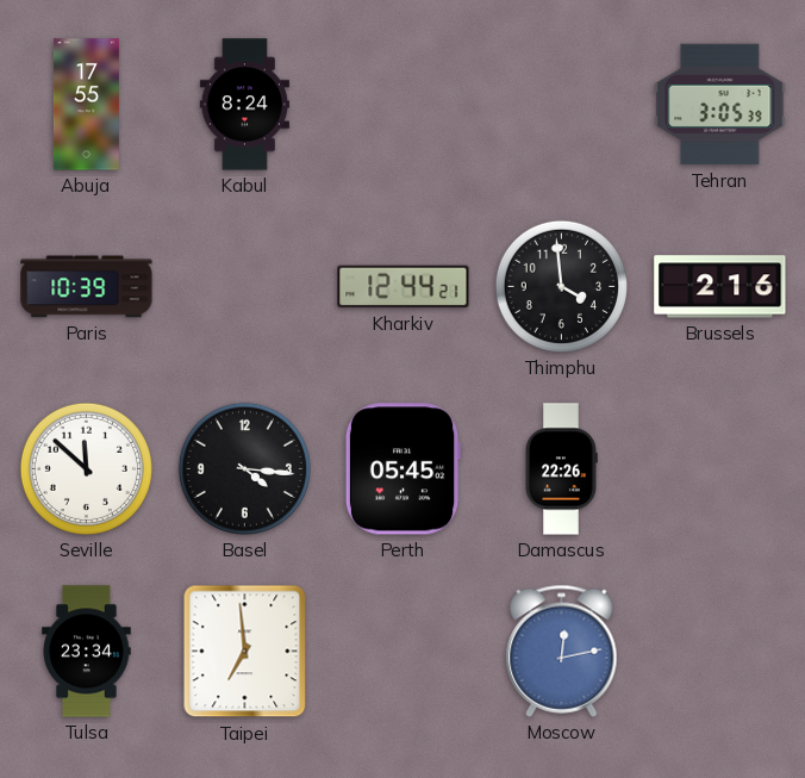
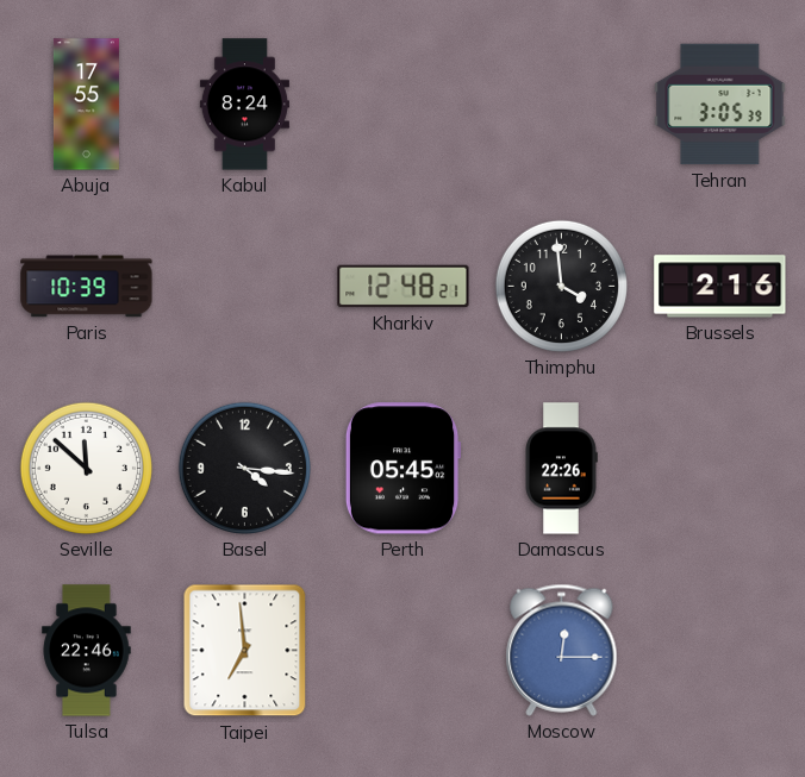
Kharkiv: 12:44 -> 12:48
Tulsa: 23:34 -> 22:46
Moscow: 12:13 -> 12:15
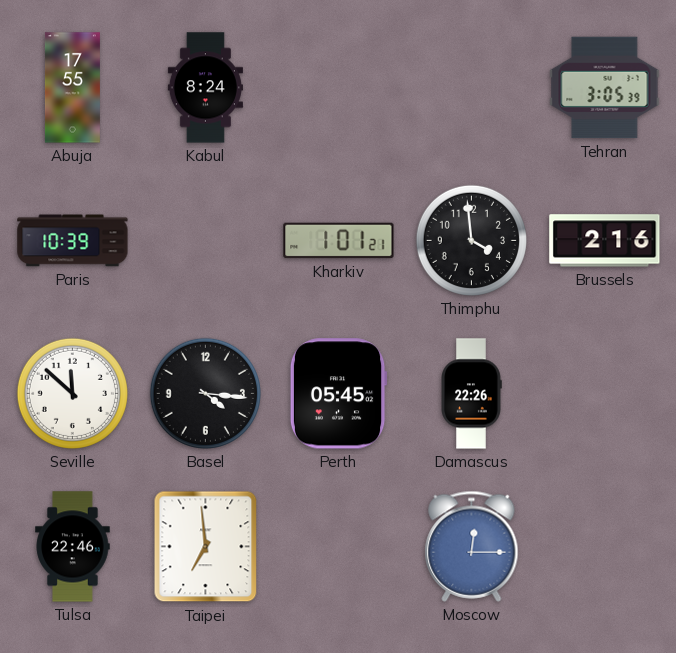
Kharkiv: 12:48 -> 1:01
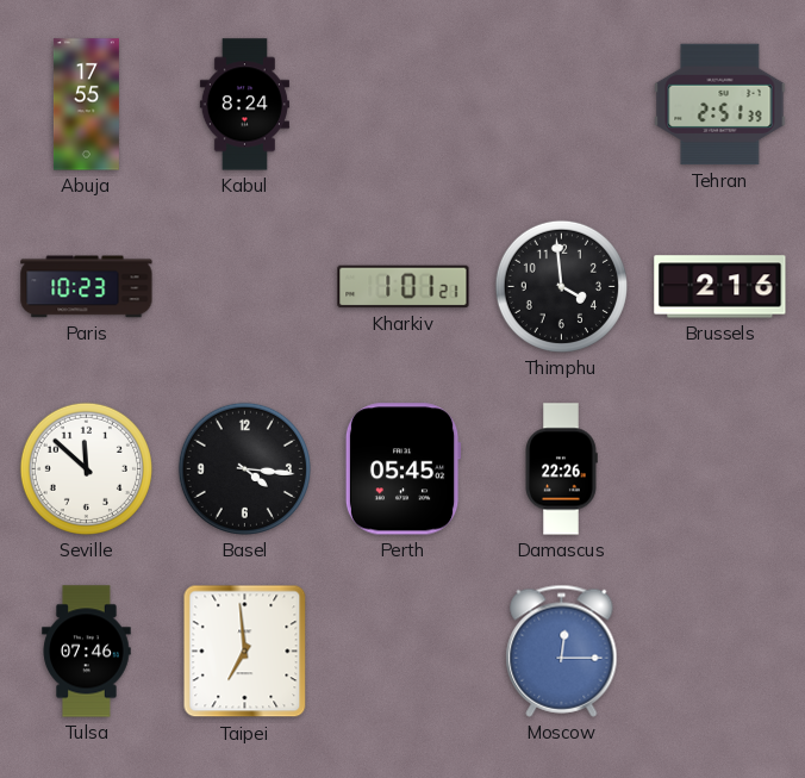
Tehran: 3:05 -> 2:51
Paris: 10:39 -> 10:23
Tulsa: 22:46 -> 07:46
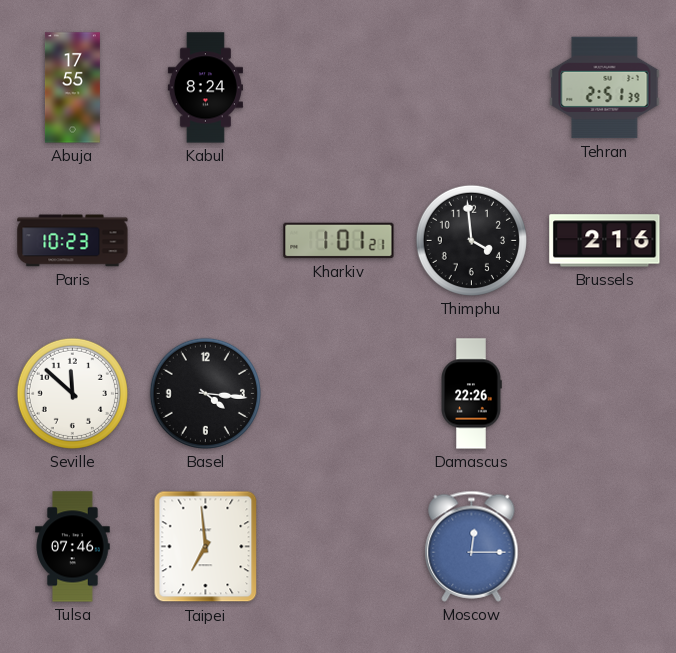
Perth: 05:45 -> none
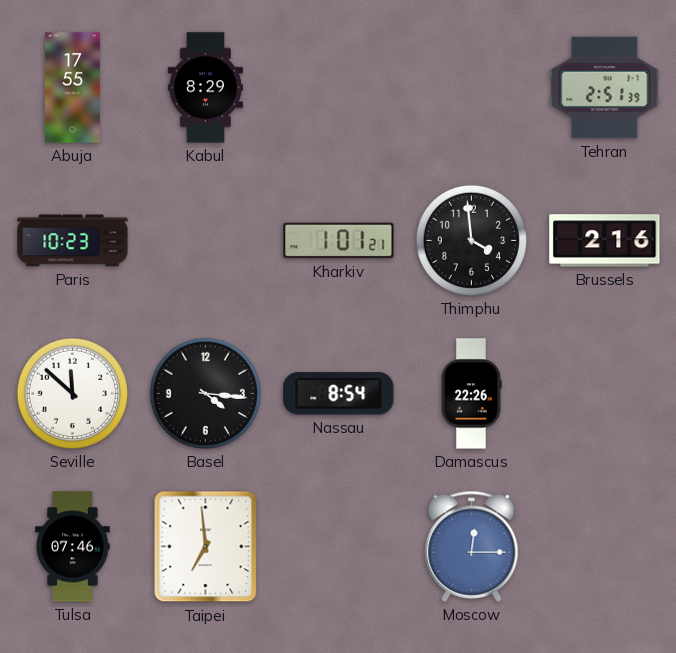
Kabul: 8:24 -> 8:29
Nassau: none -> 8:54
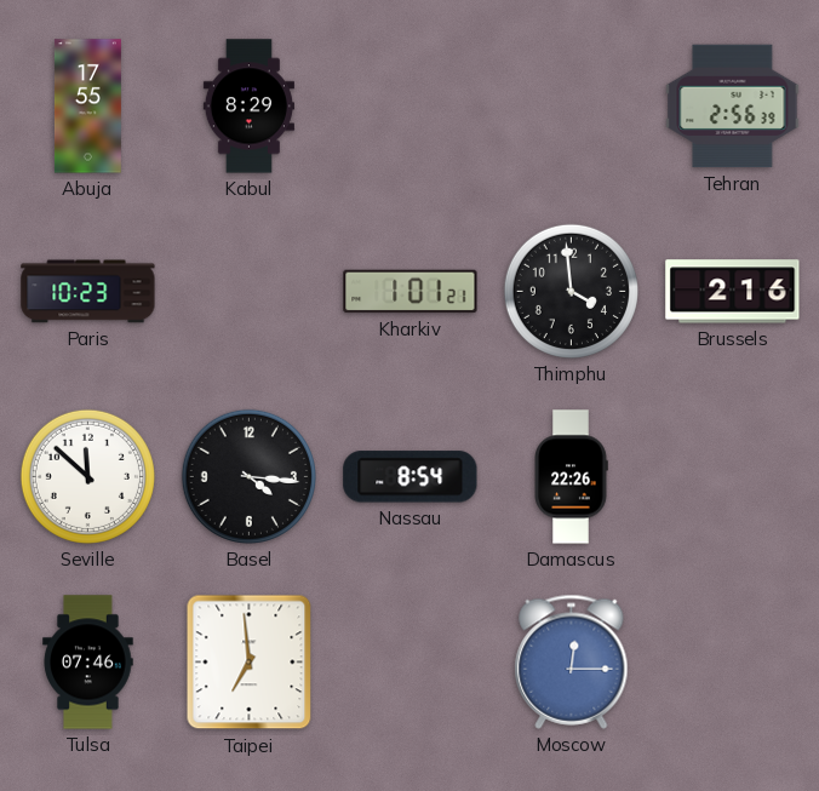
Tehran: 2:51 -> 2:56
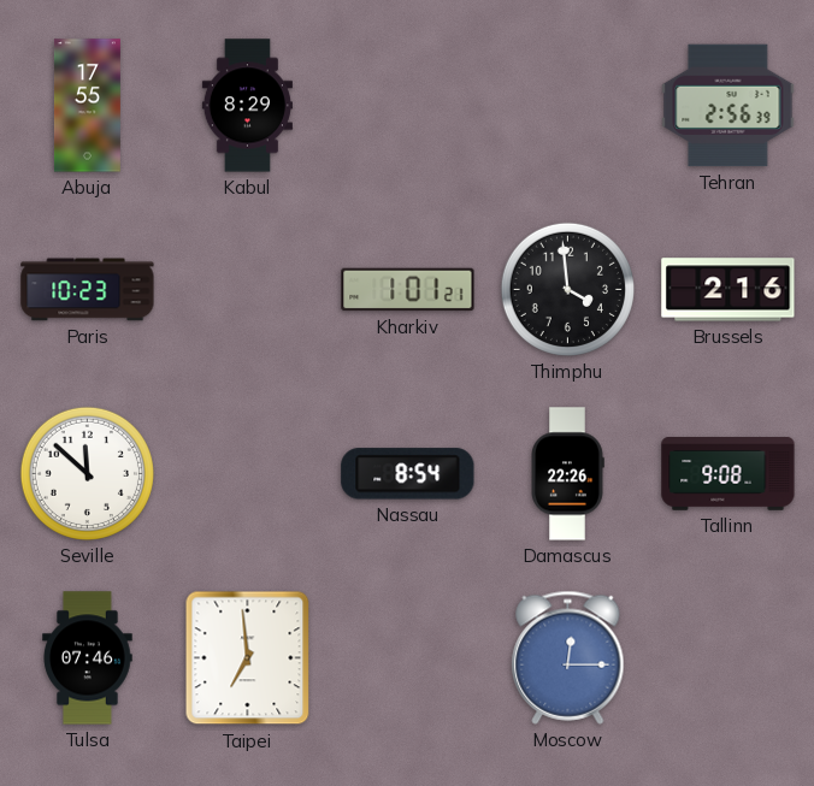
Basel: 4:16 -> none
Tallinn: none -> 9:08
